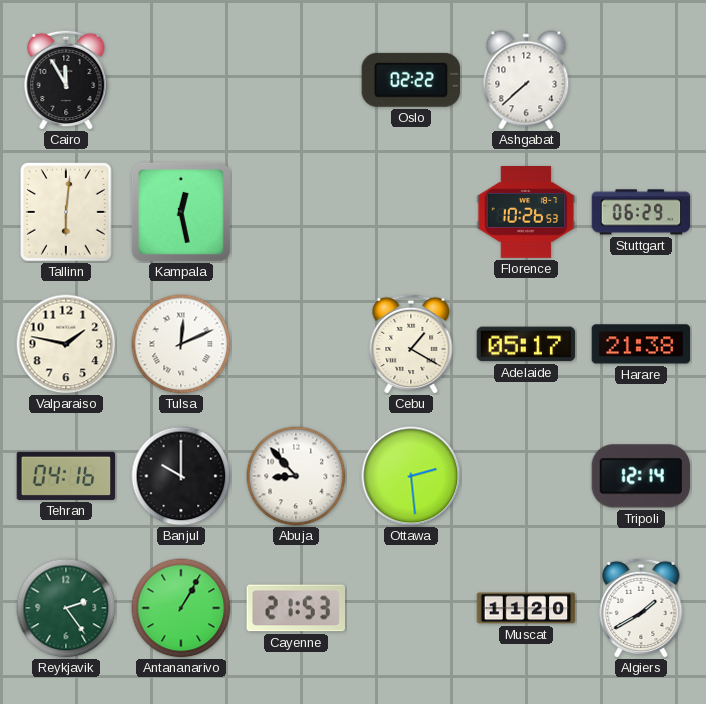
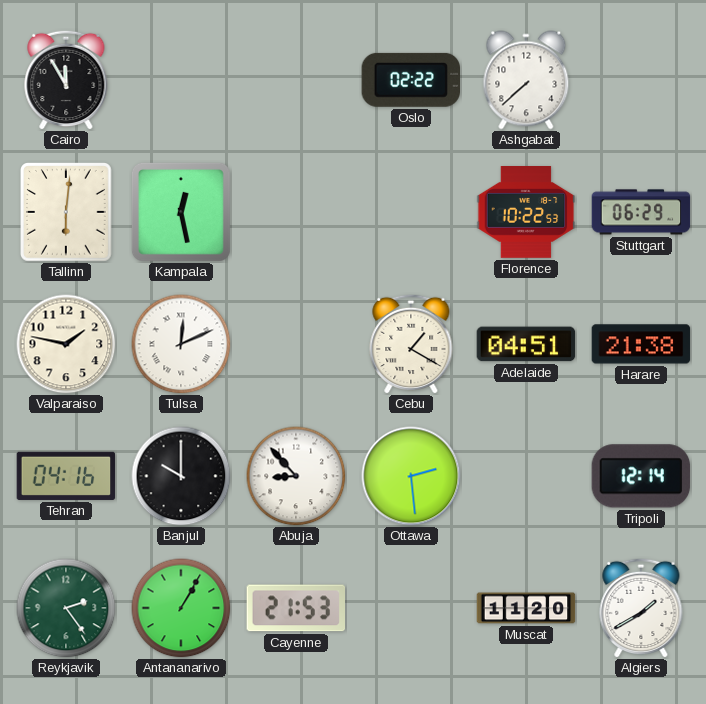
Florence: 10:26 -> 10:22
Adelaide: 05:17 -> 04:51
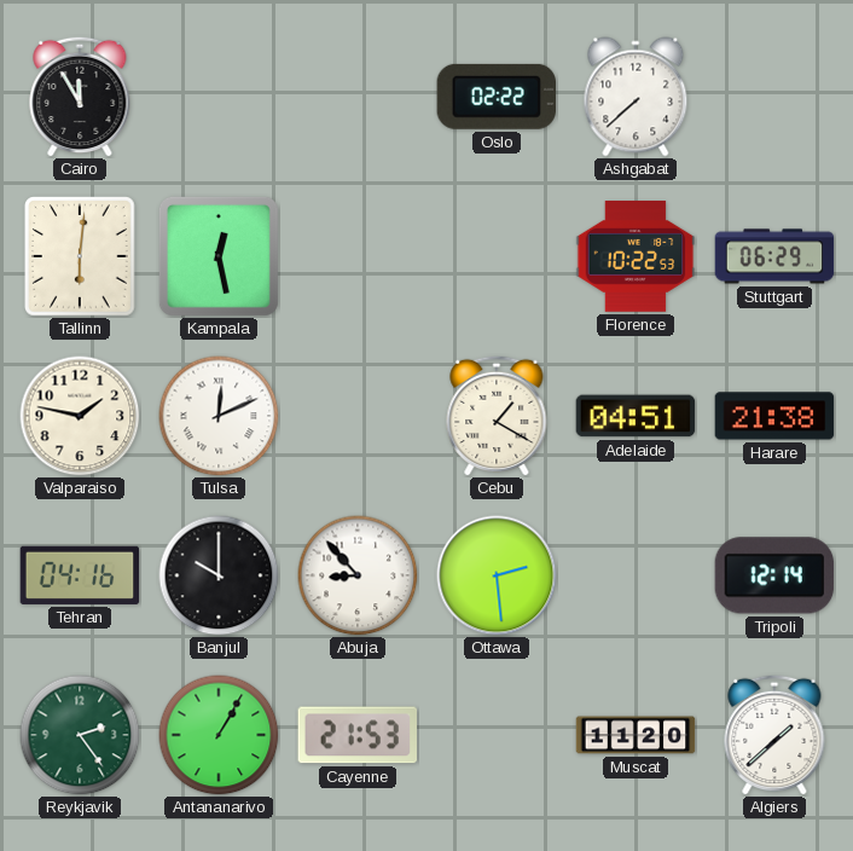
Algiers: 1:40 -> 1:38
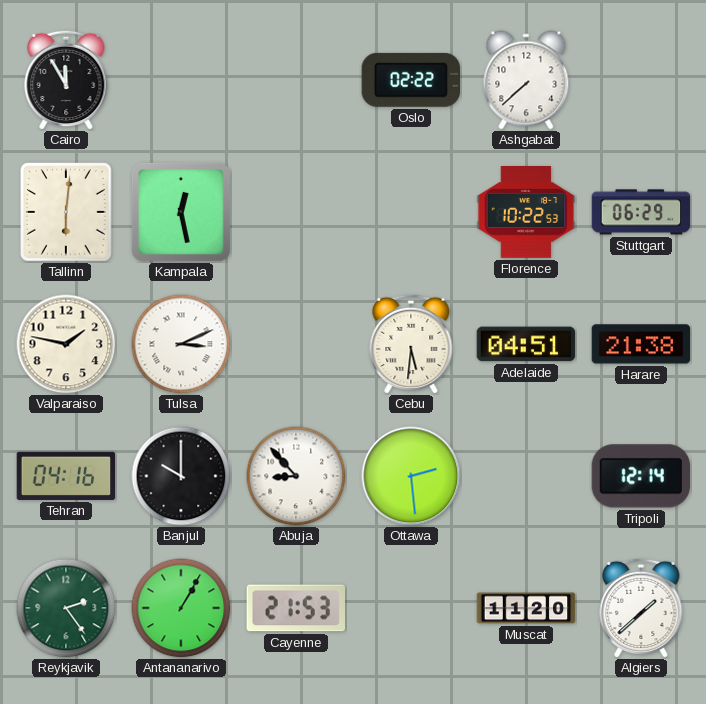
Tulsa: 12:11 -> 3:11
Cebu: 1:20 -> 5:31
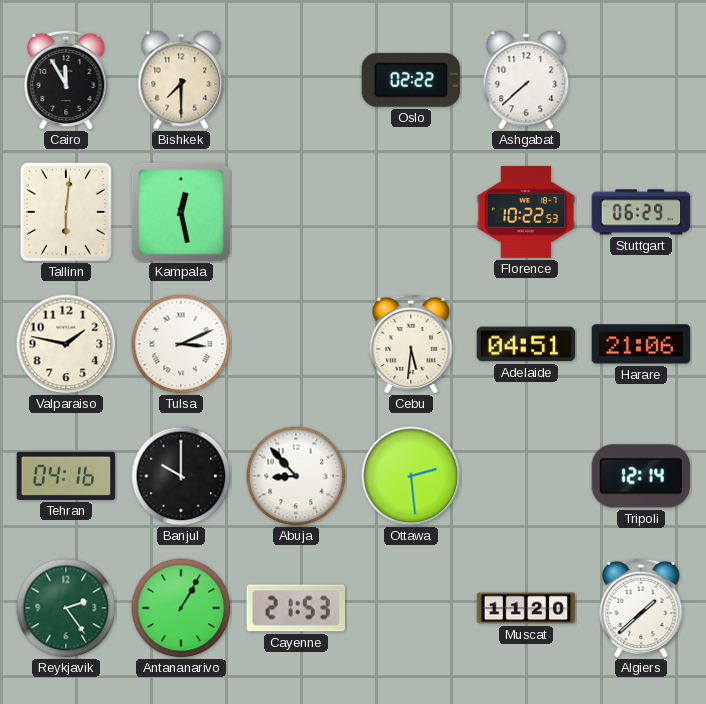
Bishkek: none -> 7:30
Harare: 21:38 -> 21:06
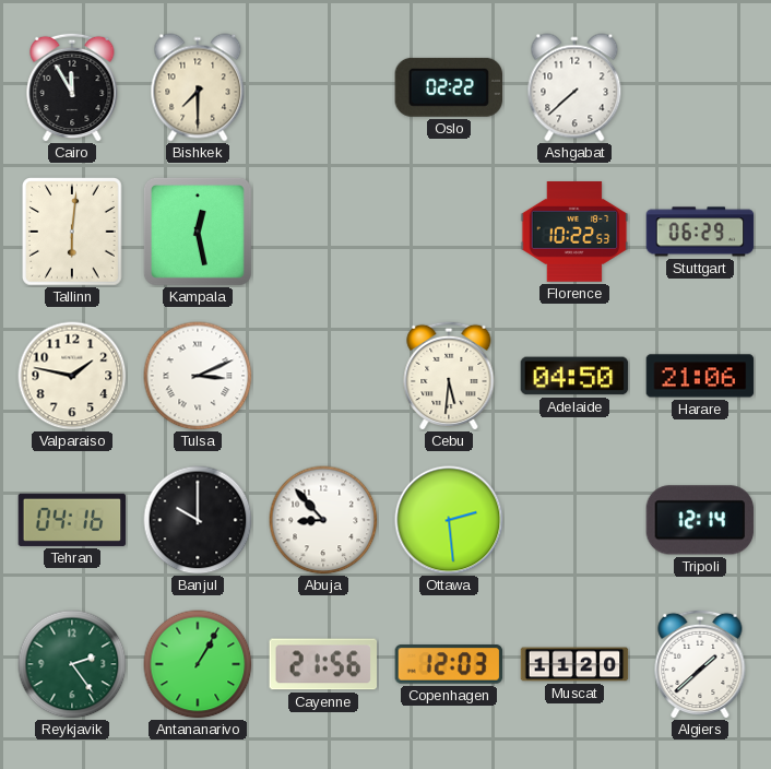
Adelaide: 04:51 -> 04:50
Cayenne: 21:53 -> 21:56
Copenhagen: none -> 12:03
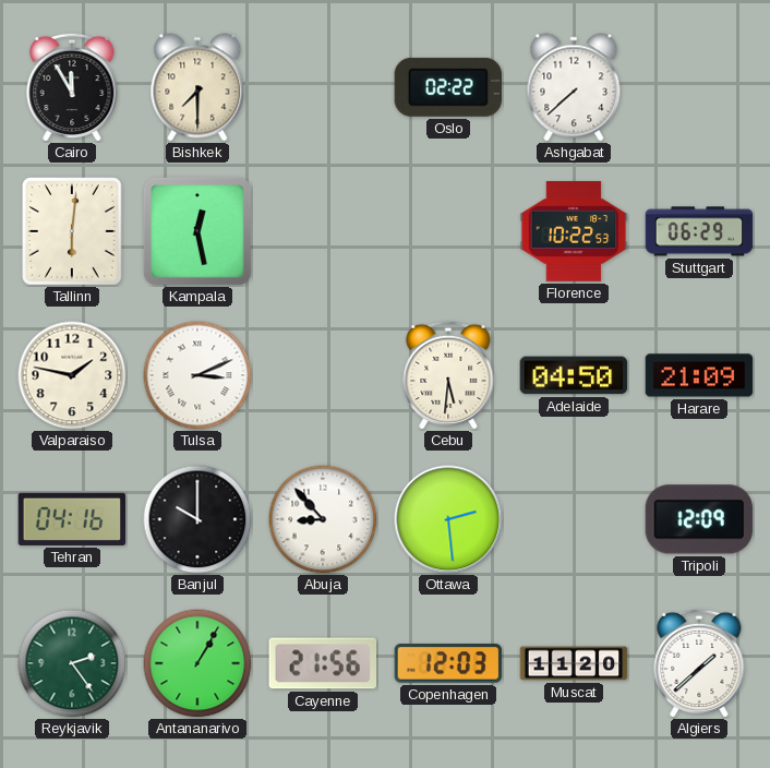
Harare: 21:06 -> 21:09
Tripoli: 12:14 -> 12:09
